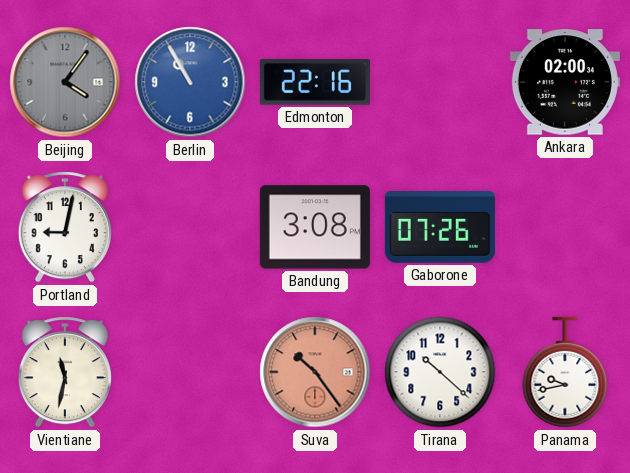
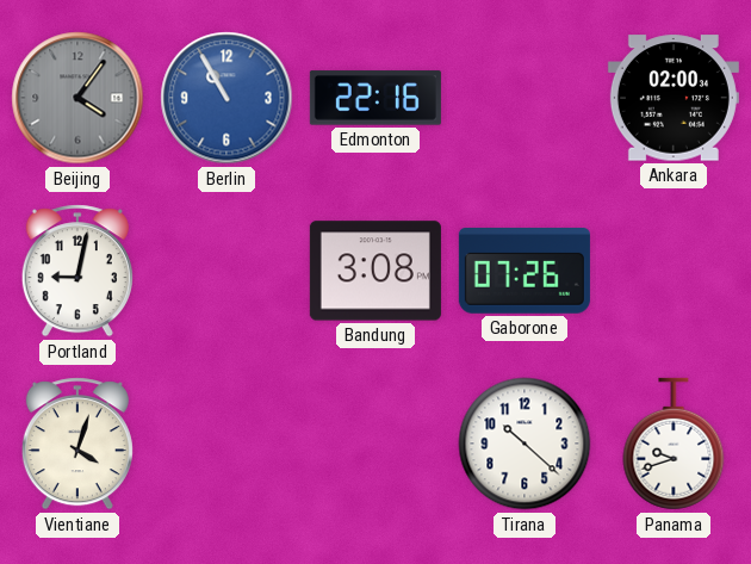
Vientiane: 11:32 -> 4:03
Suva: 10:24 -> none
Panama: 9:43 -> 9:42
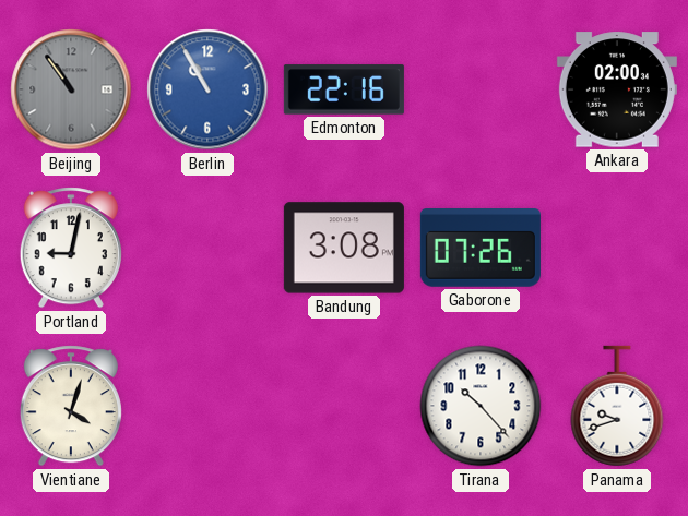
Beijing: 4:06 -> 10:54
Tirana: 10:22 -> 10:23
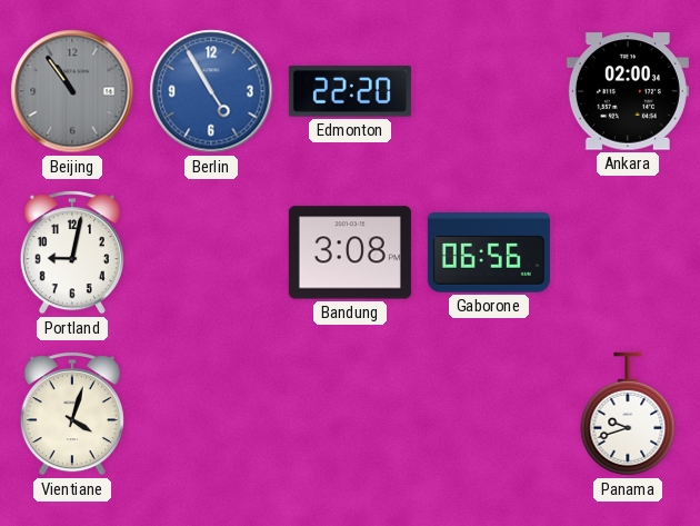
Berlin: 10:55 -> 4:55
Edmonton: 22:16 -> 22:20
Gaborone: 07:26 -> 06:56
Tirana: 10:23 -> none
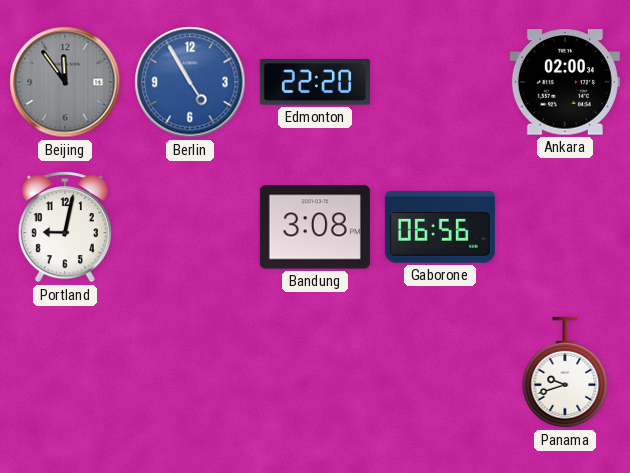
Beijing: 10:54 -> 11:54
Vientiane: 4:03 -> none
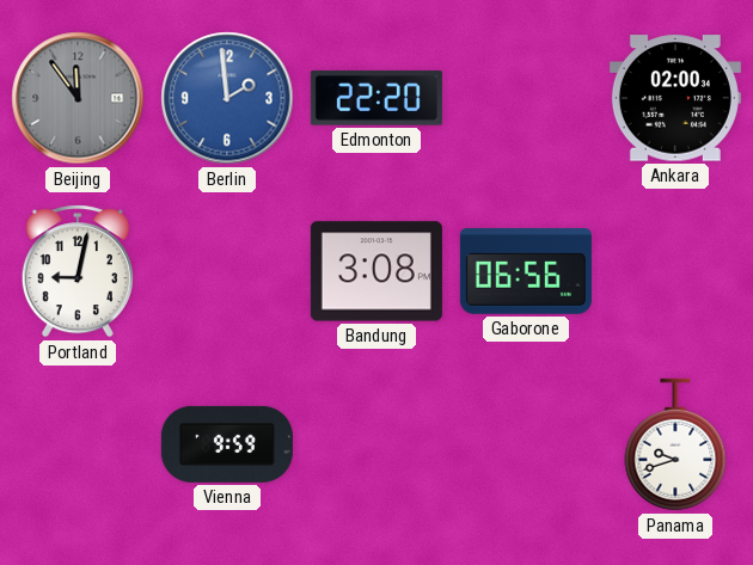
Berlin: 4:55 -> 1:59
Vienna: none -> 9:59
